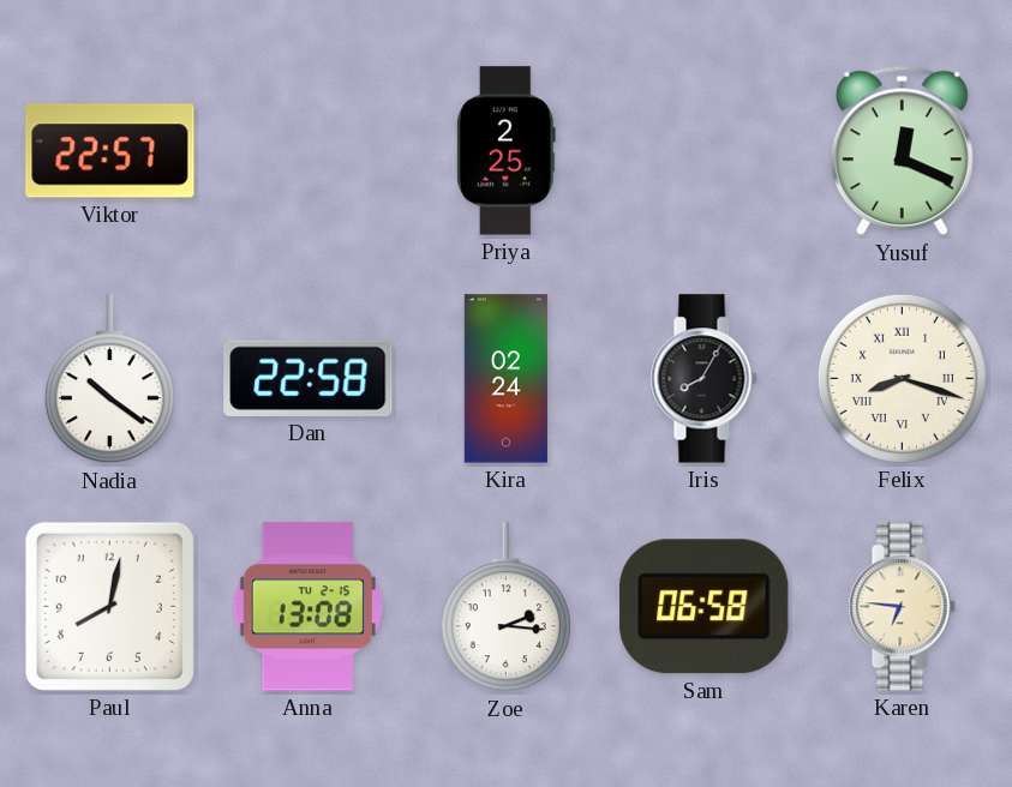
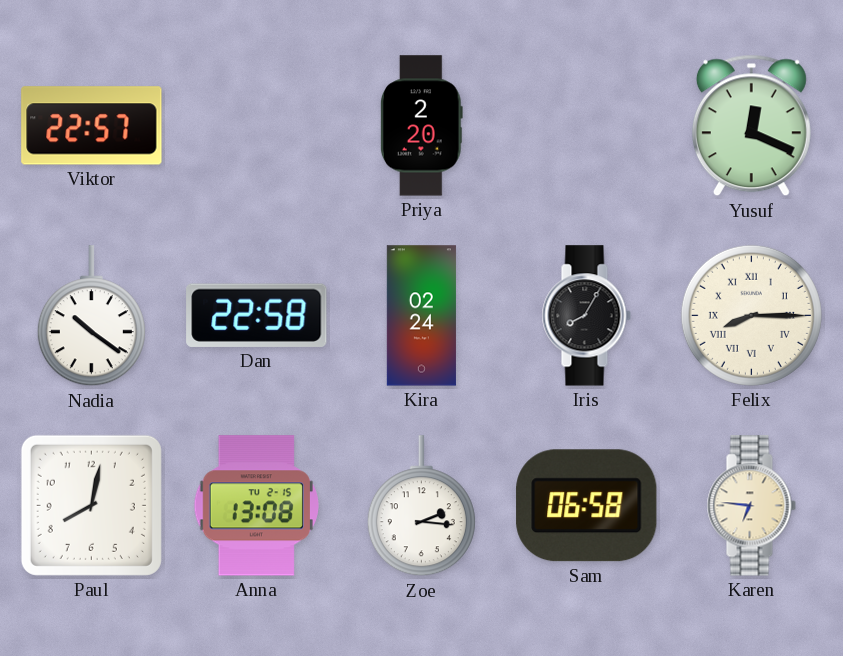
Priya: 2:25 -> 2:20
Felix: 8:18 -> 8:15
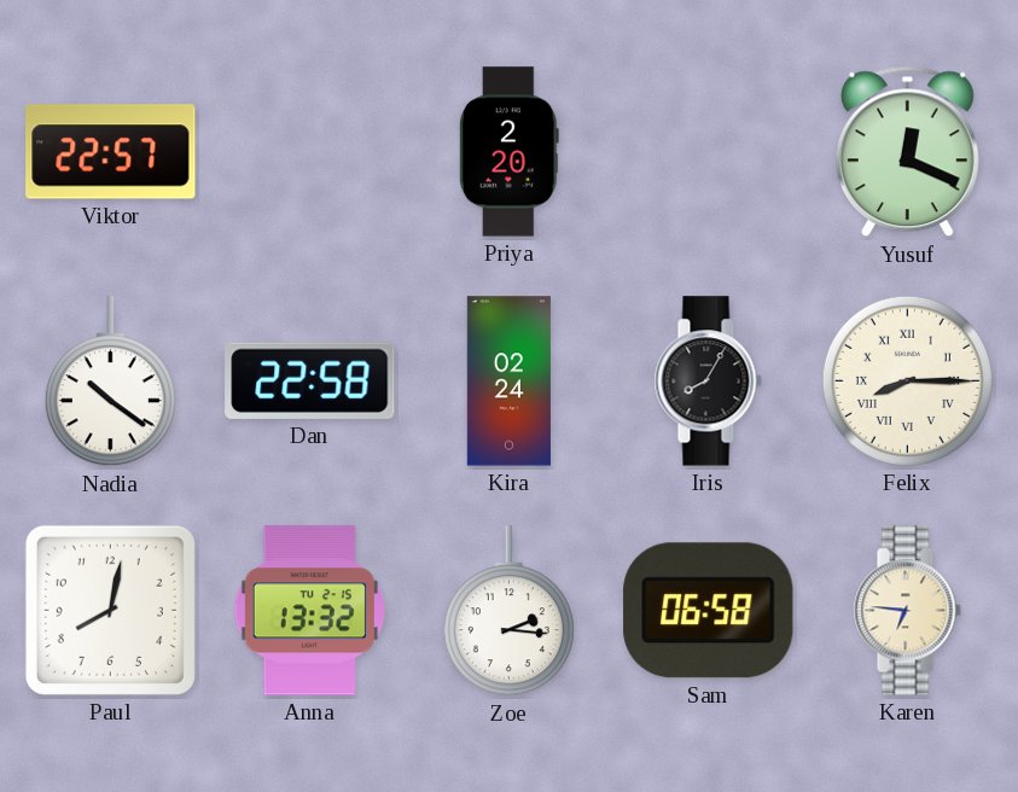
Anna: 13:08 -> 13:32
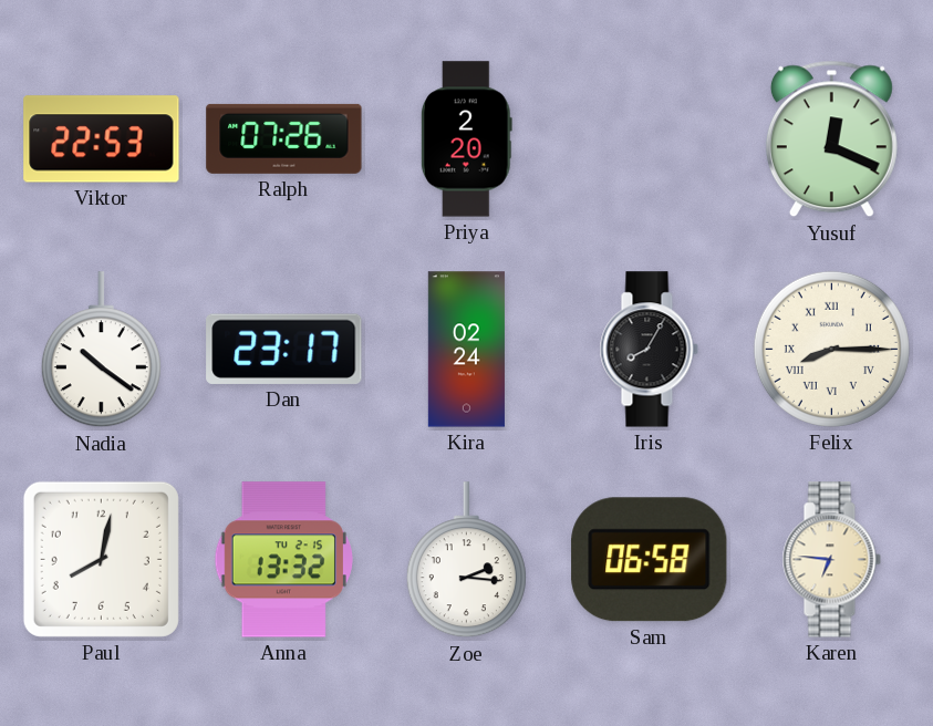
Viktor: 22:57 -> 22:53
Ralph: none -> 07:26
Dan: 22:58 -> 23:17
